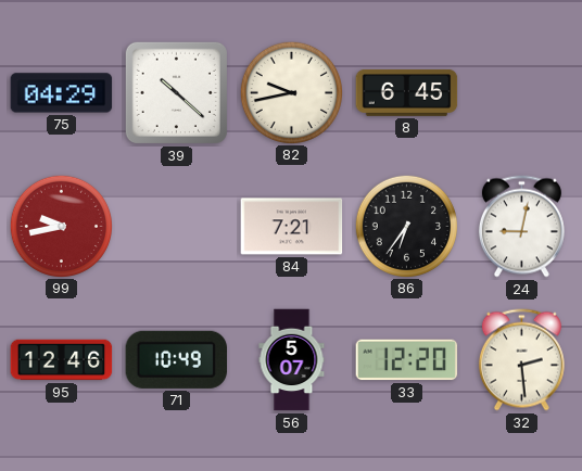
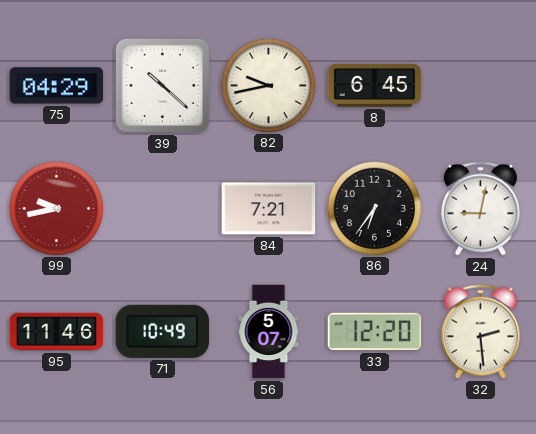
95: 12:46 -> 11:46
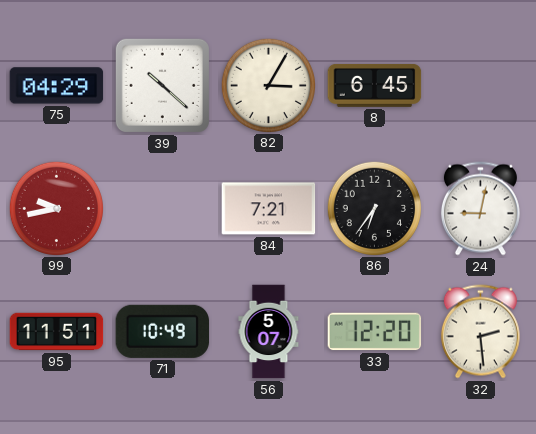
82: 9:43 -> 3:05
95: 11:46 -> 11:51
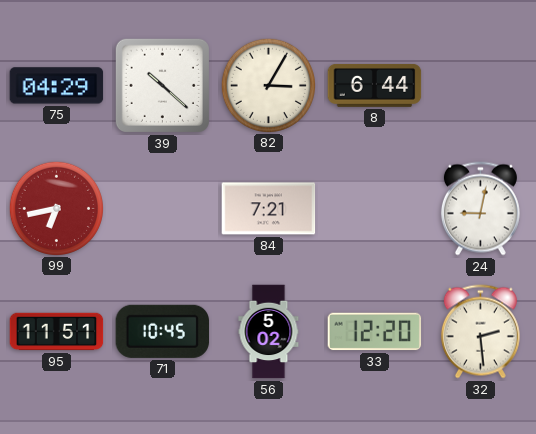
8: 6:45 -> 6:44
99: 9:43 -> 6:43
86: 6:36 -> none
71: 10:49 -> 10:45
56: 5:07 -> 5:02
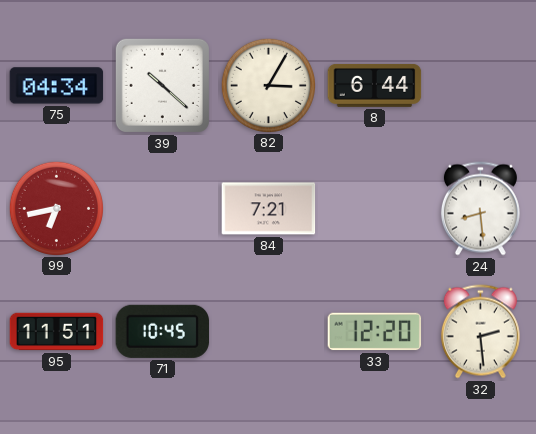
75: 04:29 -> 04:34
24: 9:02 -> 8:29
56: 5:02 -> none
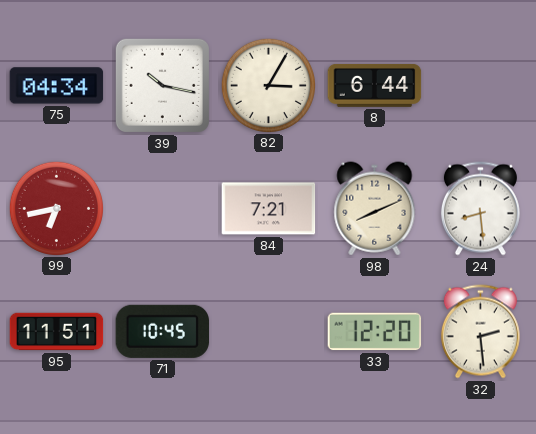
39: 10:22 -> 10:17
98: none -> 8:11
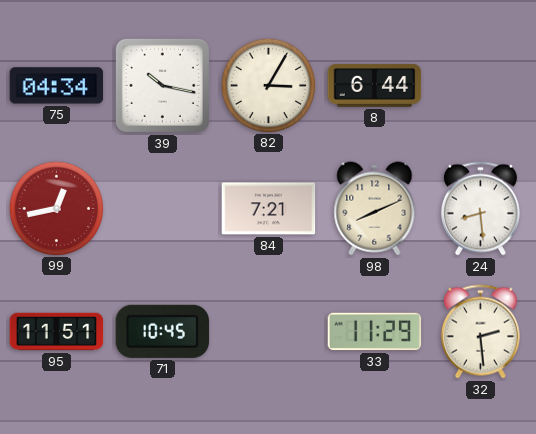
99: 6:43 -> 12:43
33: 12:20 -> 11:29
